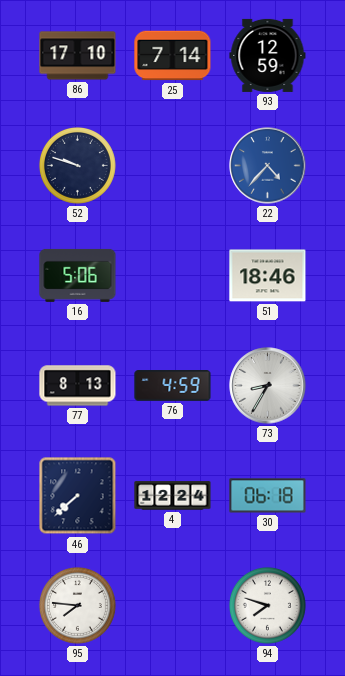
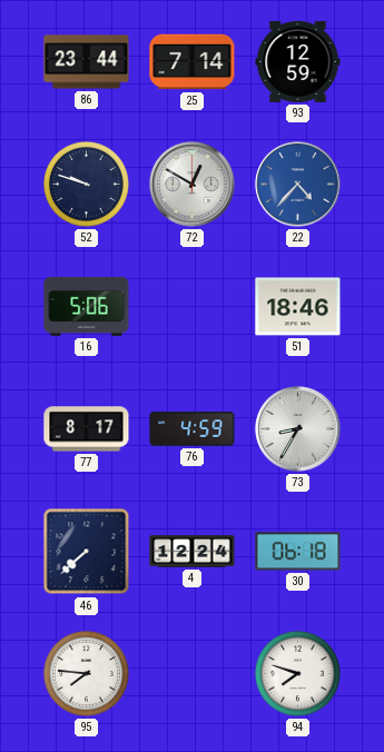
86: 17:10 -> 23:44
72: none -> 12:50
77: 8:13 -> 8:17
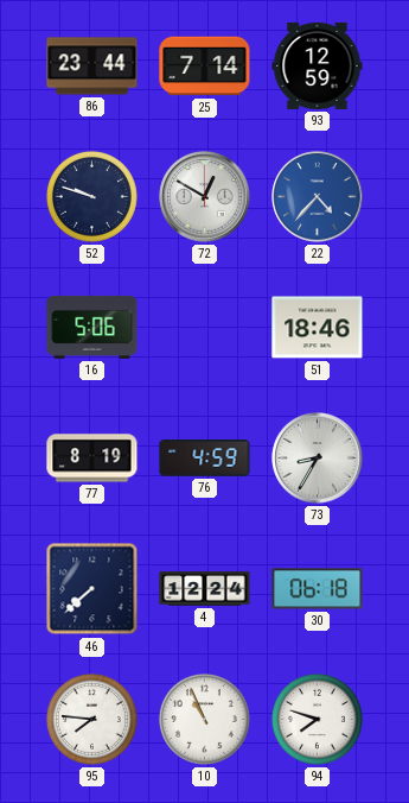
77: 8:17 -> 8:19
10: none -> 10:56
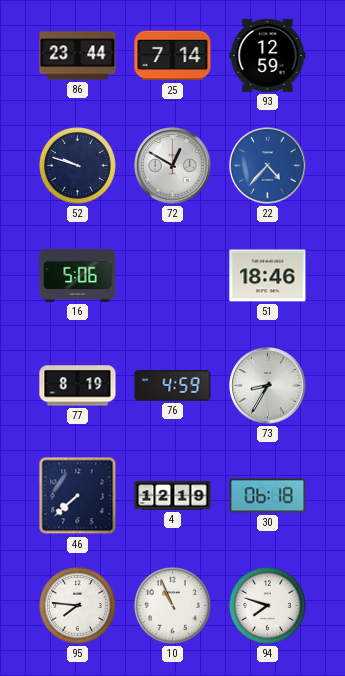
4: 12:24 -> 12:19
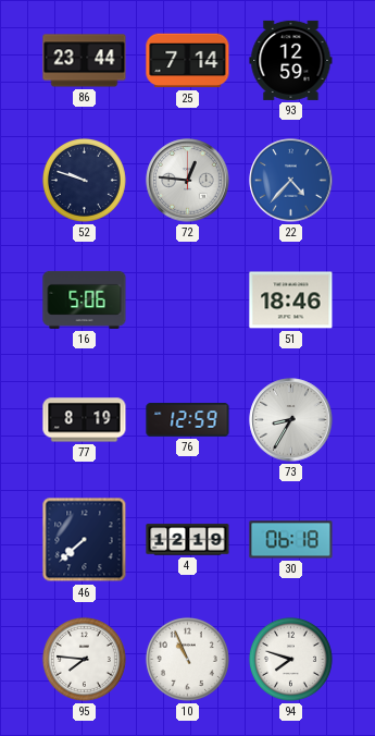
72: 12:50 -> 12:46
76: 4:59 -> 12:59
